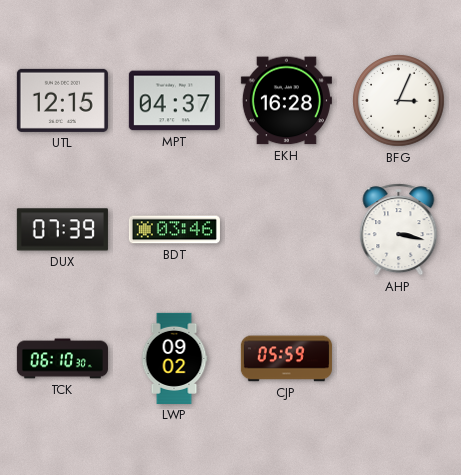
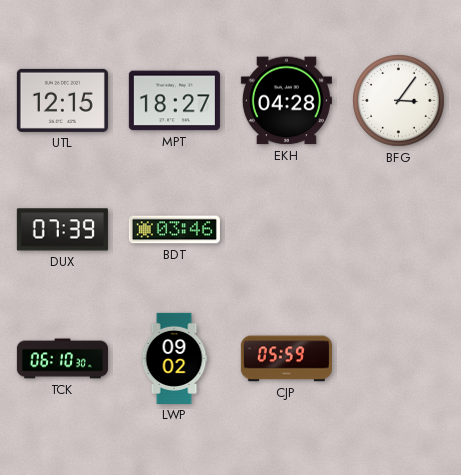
MPT: 04:37 -> 18:27
EKH: 16:28 -> 04:28
BFG: 3:04 -> 3:06
AHP: 3:17 -> none
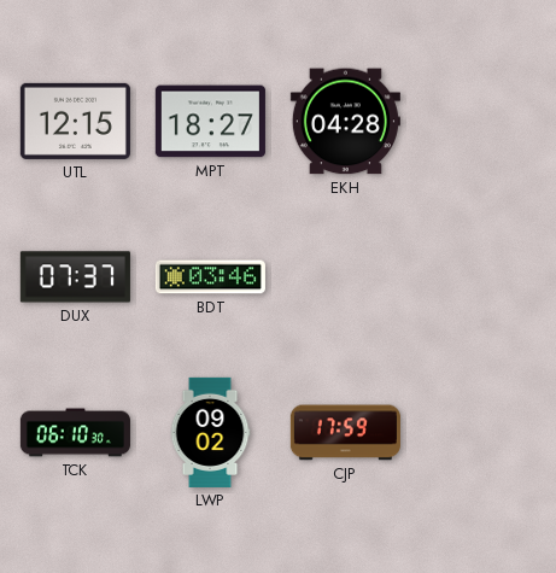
BFG: 3:06 -> none
DUX: 07:39 -> 07:37
CJP: 05:59 -> 17:59
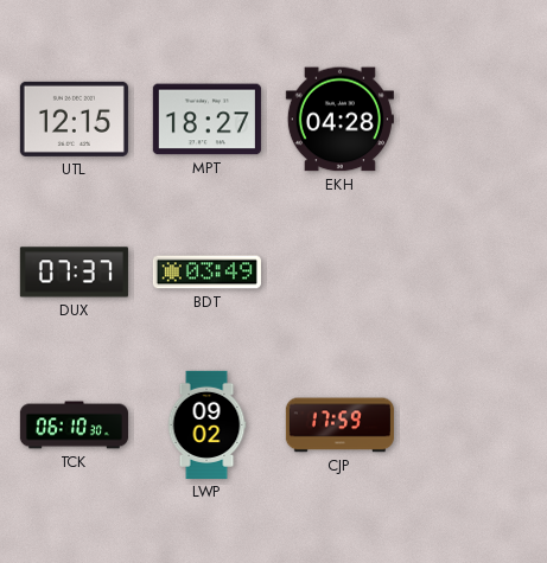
BDT: 03:46 -> 03:49
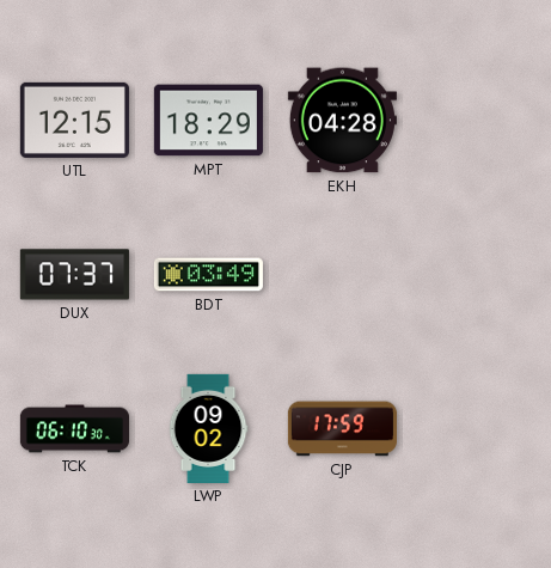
MPT: 18:27 -> 18:29
